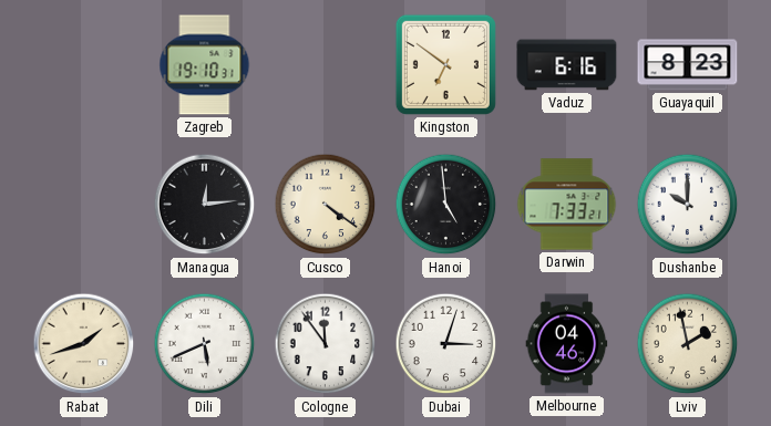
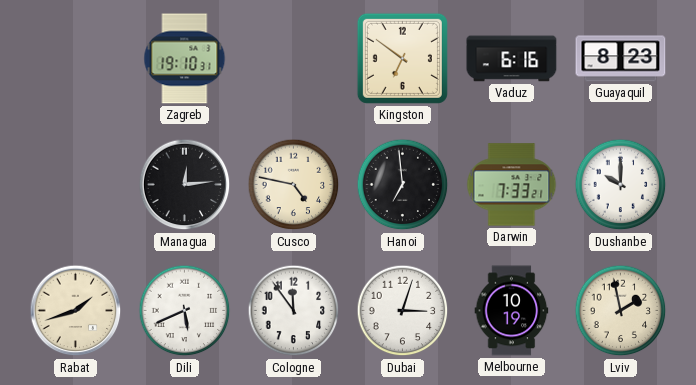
Cusco: 4:21 -> 4:47
Hanoi: 4:59 -> 6:59
Melbourne: 04:46 -> 10:19
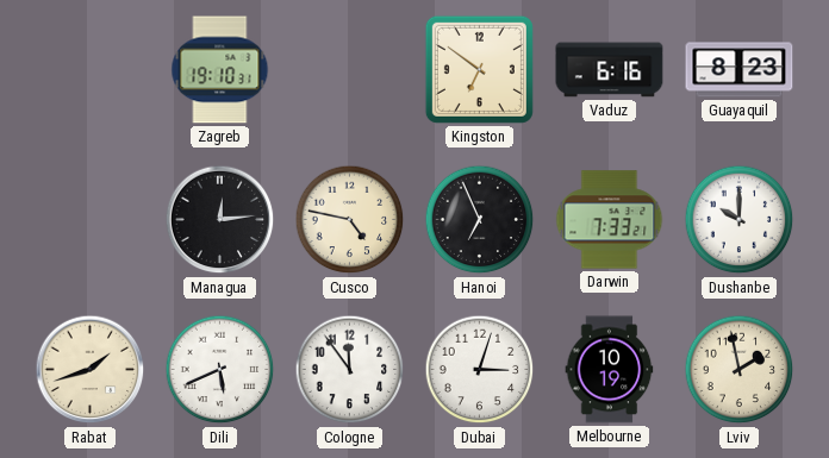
Hanoi: 6:59 -> 6:56
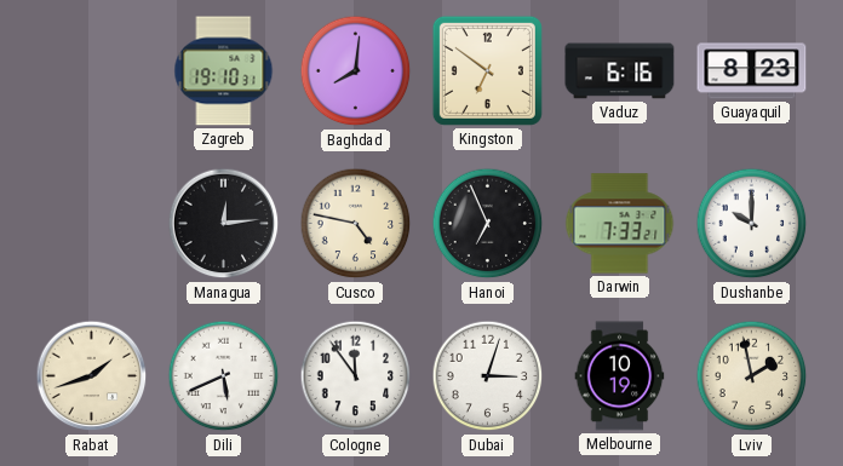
Baghdad: none -> 8:01
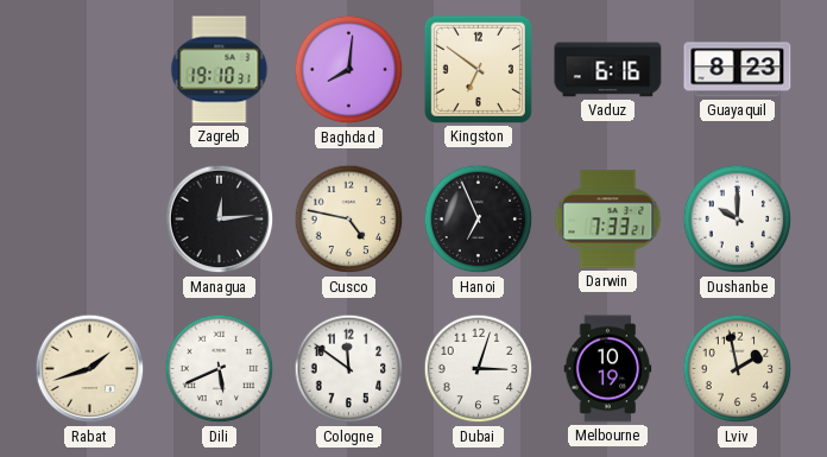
Cologne: 11:54 -> 11:51
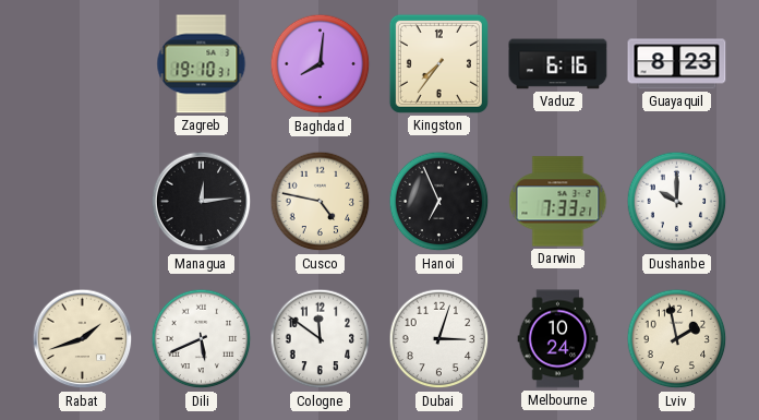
Kingston: 6:51 -> 7:36
Melbourne: 10:19 -> 10:24
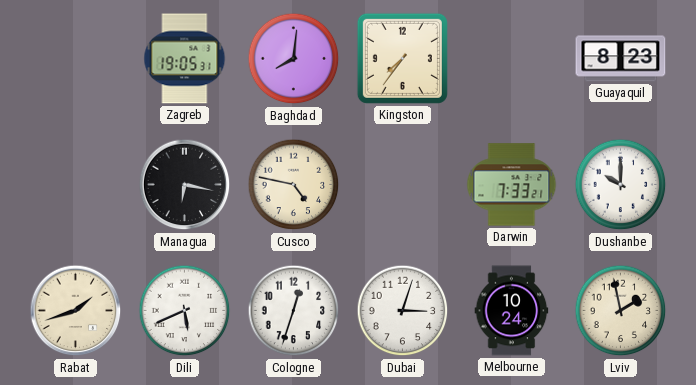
Zagreb: 19:10 -> 19:05
Vaduz: 6:16 -> none
Managua: 12:14 -> 6:17
Hanoi: 6:56 -> none
Cologne: 11:51 -> 12:33
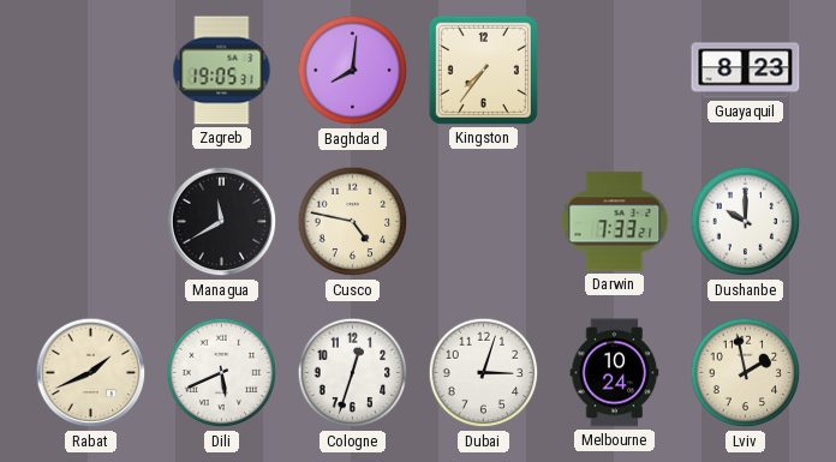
Managua: 6:17 -> 11:40
Rabat: 1:42 -> 1:41
